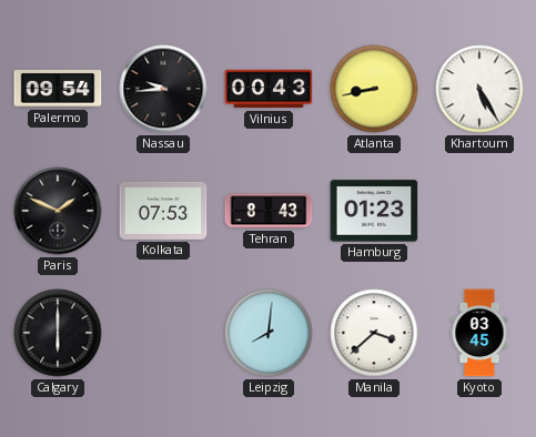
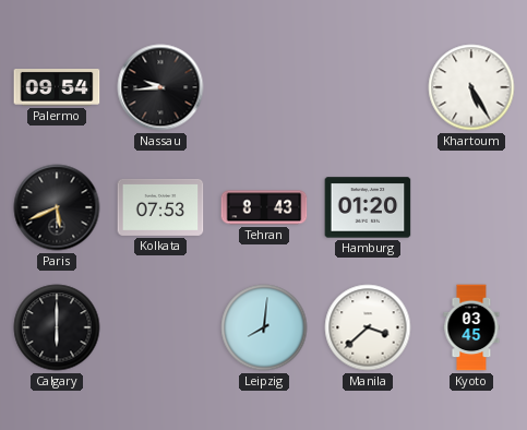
Vilnius: 00:43 -> none
Atlanta: 8:43 -> none
Paris: 1:49 -> 5:41
Hamburg: 01:23 -> 01:20
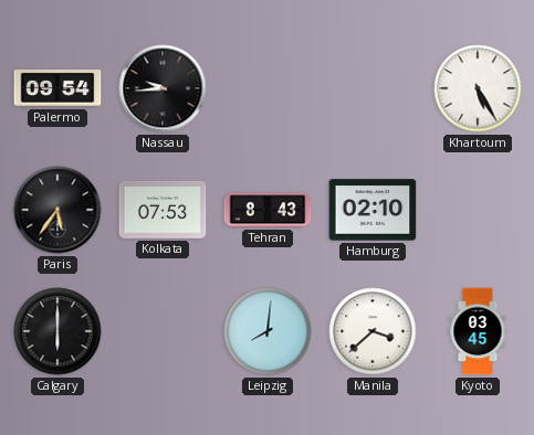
Paris: 5:41 -> 5:36
Hamburg: 01:20 -> 02:10
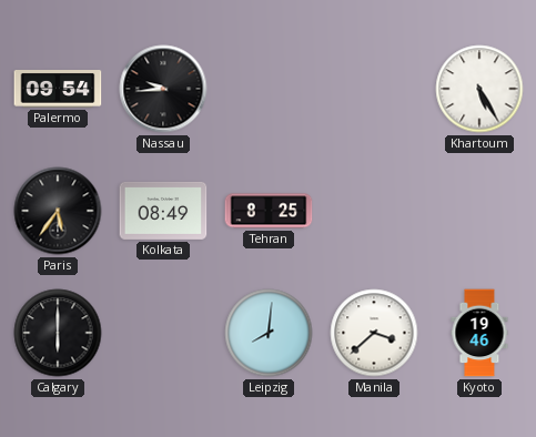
Kolkata: 07:53 -> 08:49
Tehran: 8:43 -> 8:25
Hamburg: 02:10 -> none
Kyoto: 03:45 -> 19:46
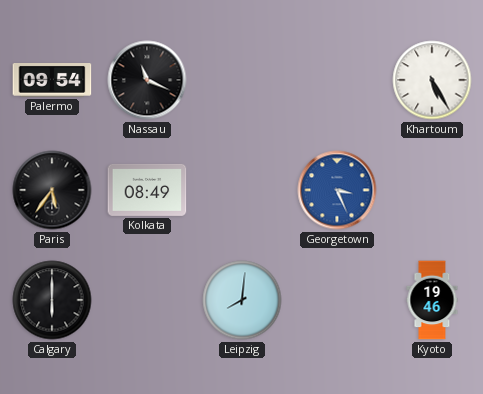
Nassau: 9:44 -> 11:19
Tehran: 8:25 -> none
Georgetown: none -> 3:26
Manila: 3:38 -> none
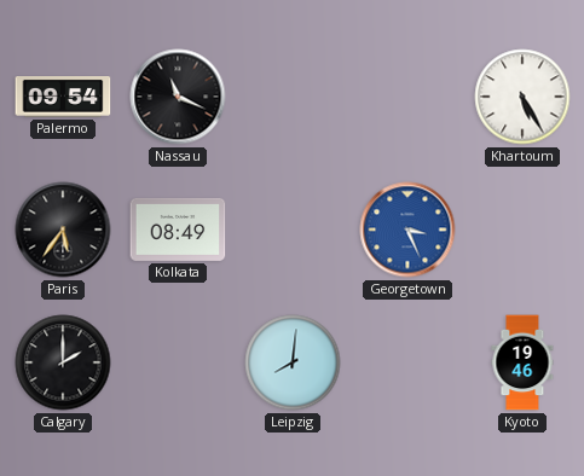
Calgary: 6:00 -> 2:00
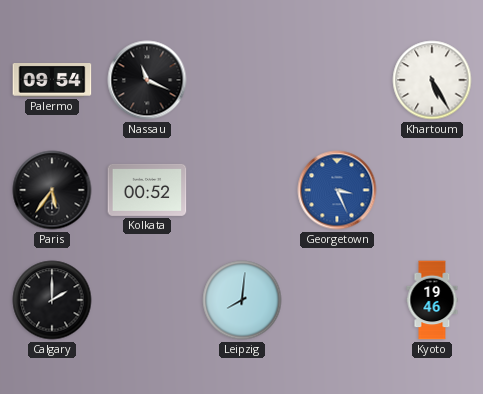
Kolkata: 08:49 -> 00:52
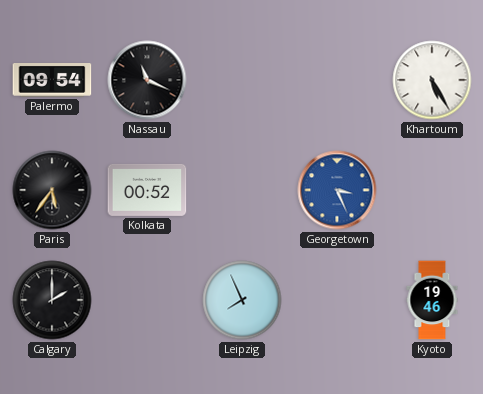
Leipzig: 8:01 -> 7:56
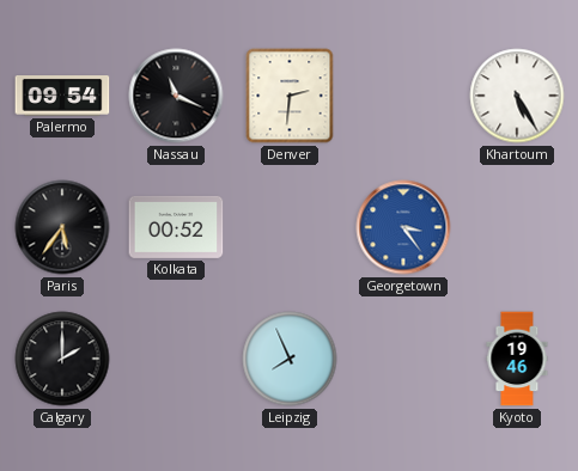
Denver: none -> 2:31
Georgetown: 3:26 -> 3:24
